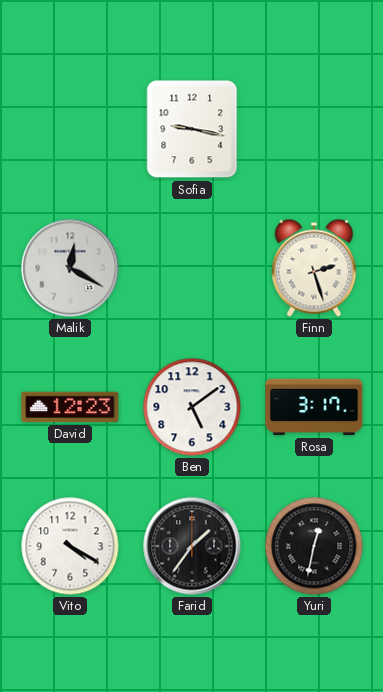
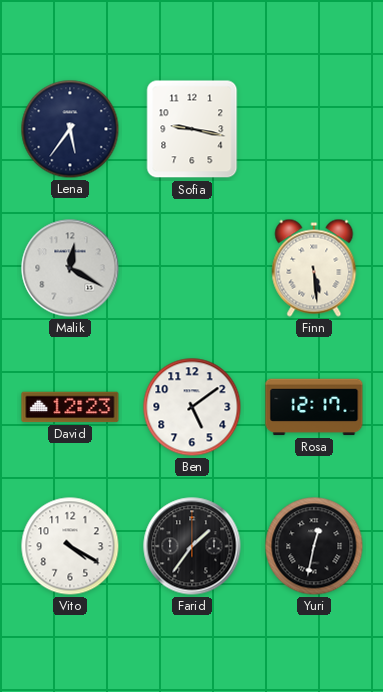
Lena: none -> 5:36
Finn: 2:27 -> 5:29
Rosa: 3:17 -> 12:17
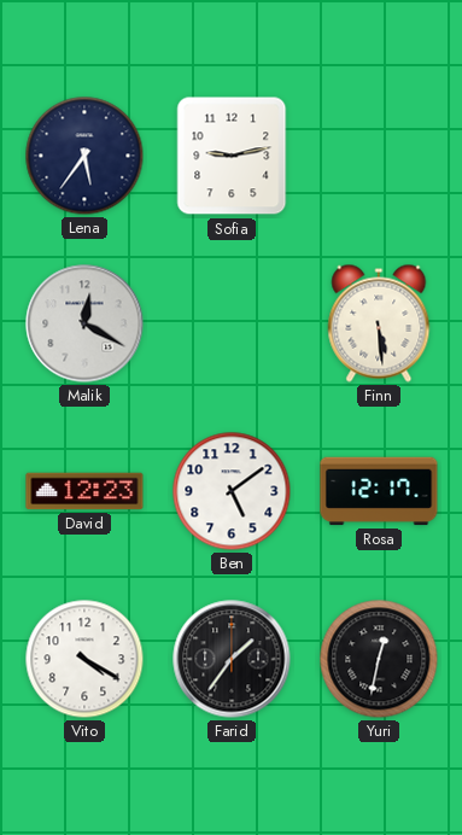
Sofia: 9:17 -> 9:13
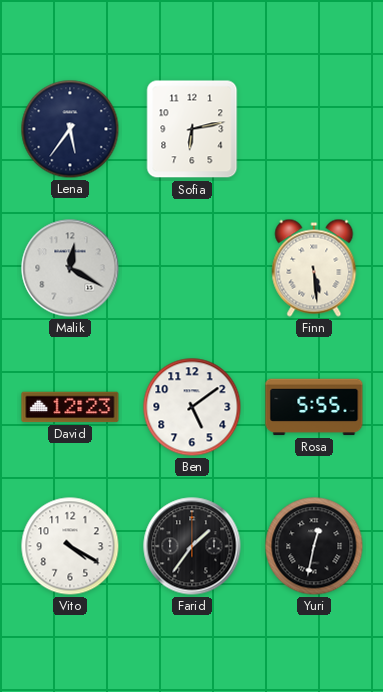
Sofia: 9:13 -> 6:13
Rosa: 12:17 -> 5:55
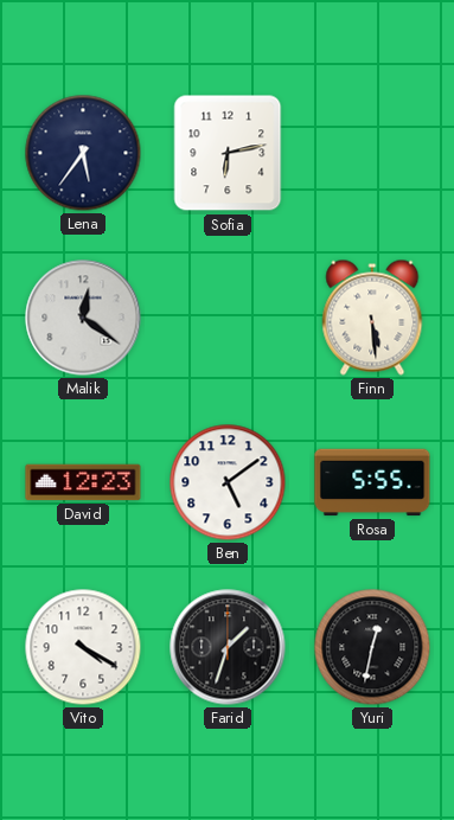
Malik: 12:20 -> 12:21
Farid: 1:36 -> 1:33
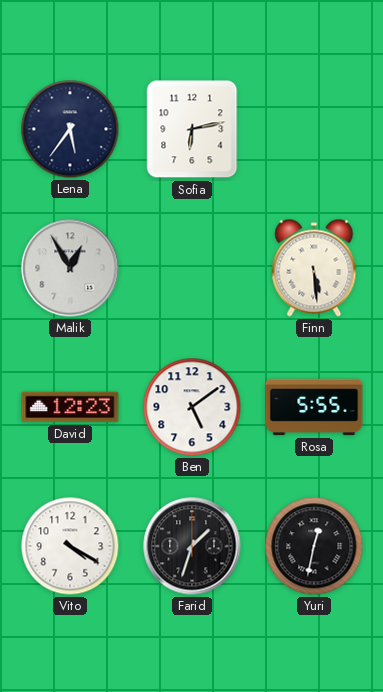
Malik: 12:21 -> 12:55
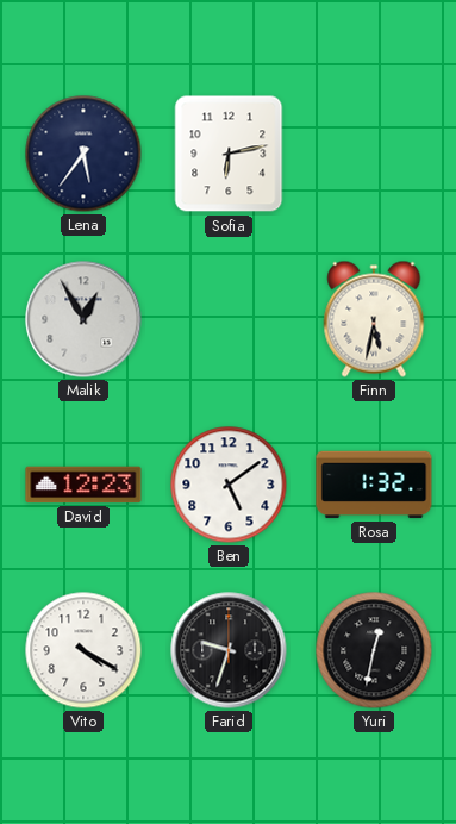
Finn: 5:29 -> 5:32
Rosa: 5:55 -> 1:32
Farid: 1:33 -> 9:33
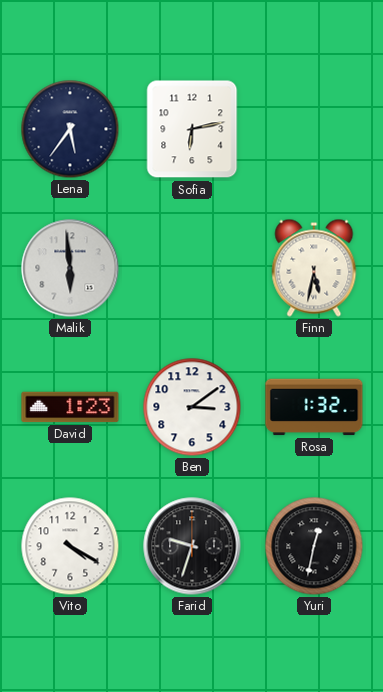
Malik: 12:55 -> 5:59
David: 12:23 -> 1:23
Ben: 5:09 -> 3:09
